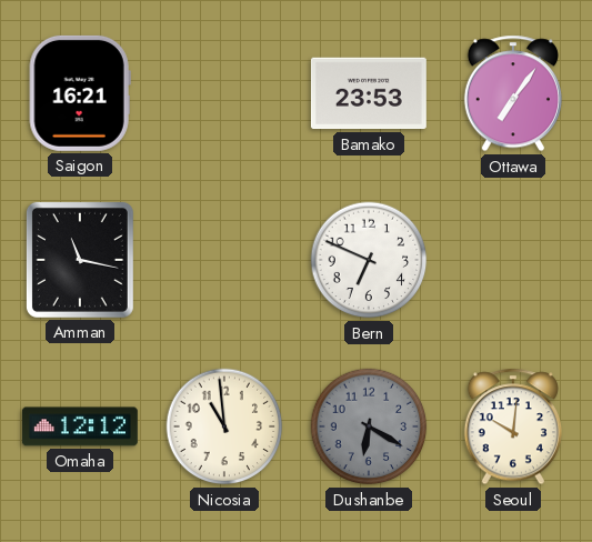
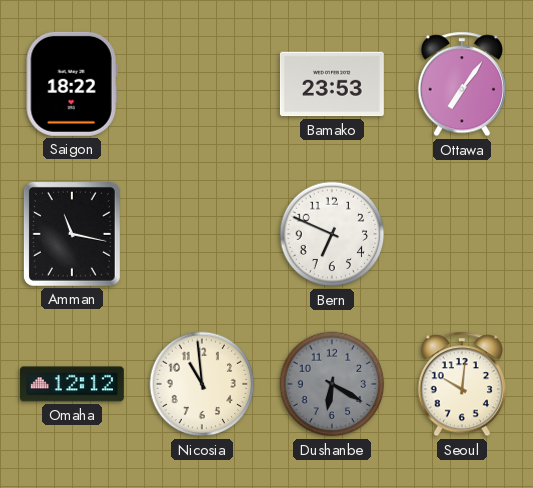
Saigon: 16:21 -> 18:22
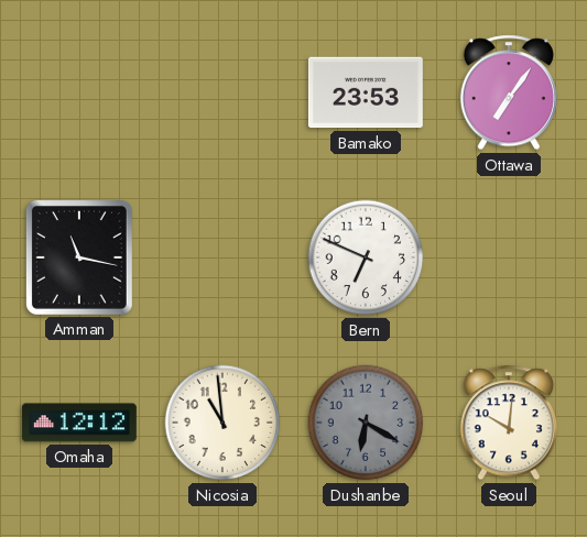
Saigon: 18:22 -> none
